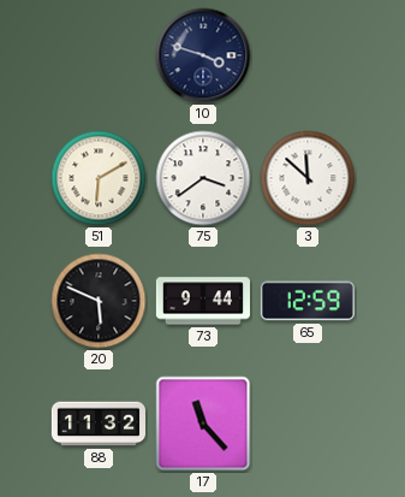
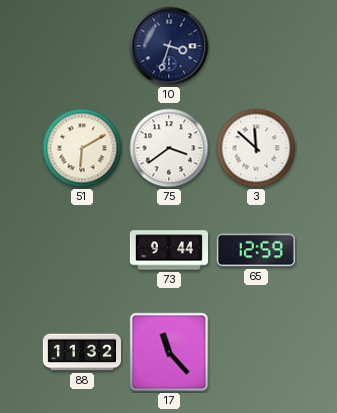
10: 3:48 -> 3:33
20: 5:49 -> none
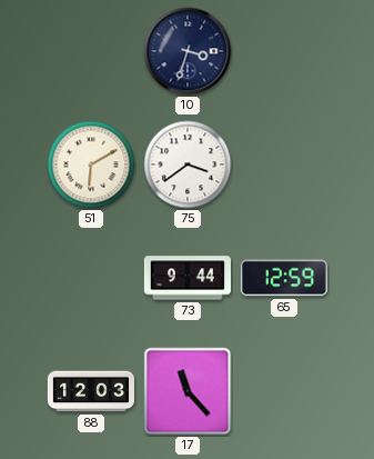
3: 11:52 -> none
88: 11:32 -> 12:03
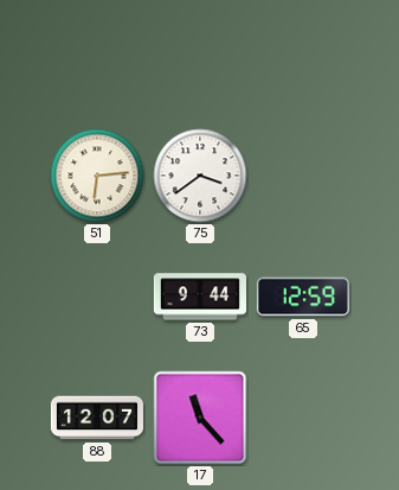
10: 3:33 -> none
51: 6:10 -> 6:14
88: 12:03 -> 12:07
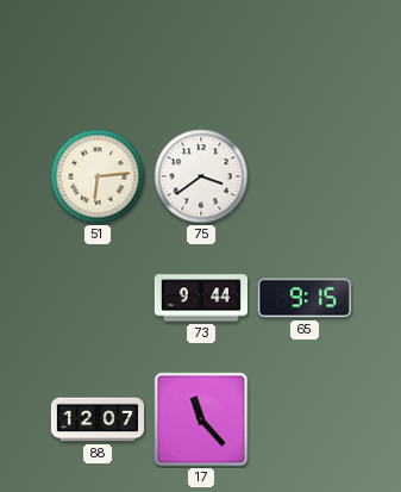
65: 12:59 -> 9:15
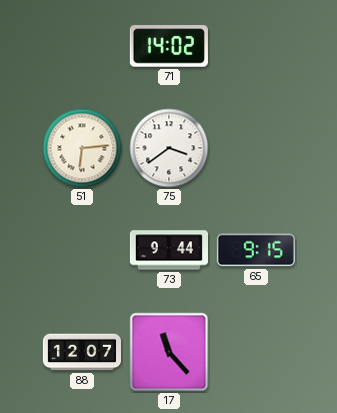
71: none -> 14:02
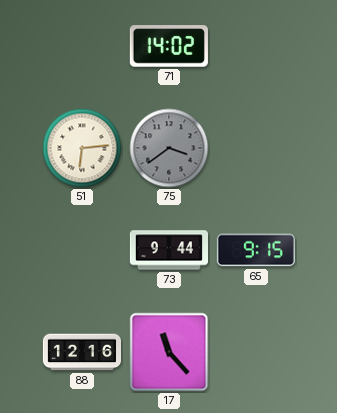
75 dial: white -> grey
88: 12:07 -> 12:16
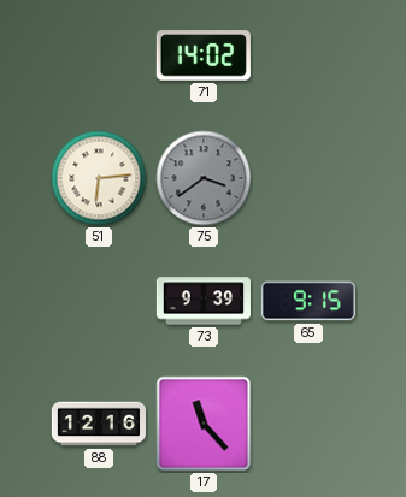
73: 9:44 -> 9:39
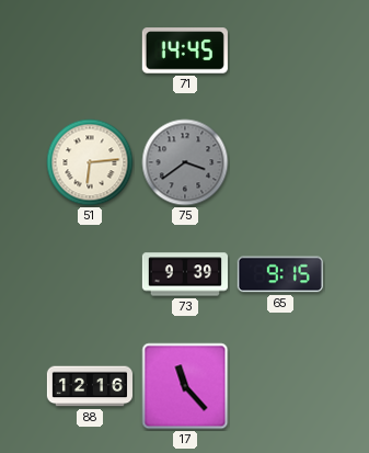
71: 14:02 -> 14:45
